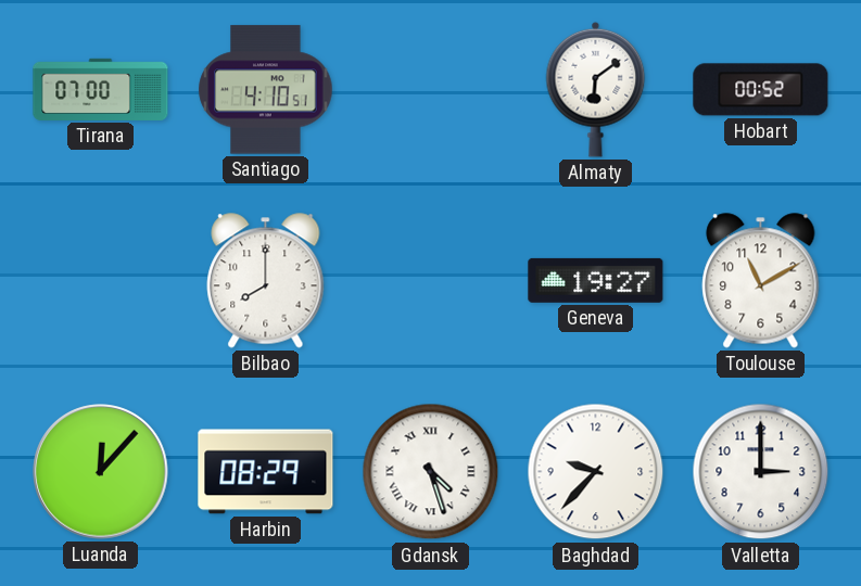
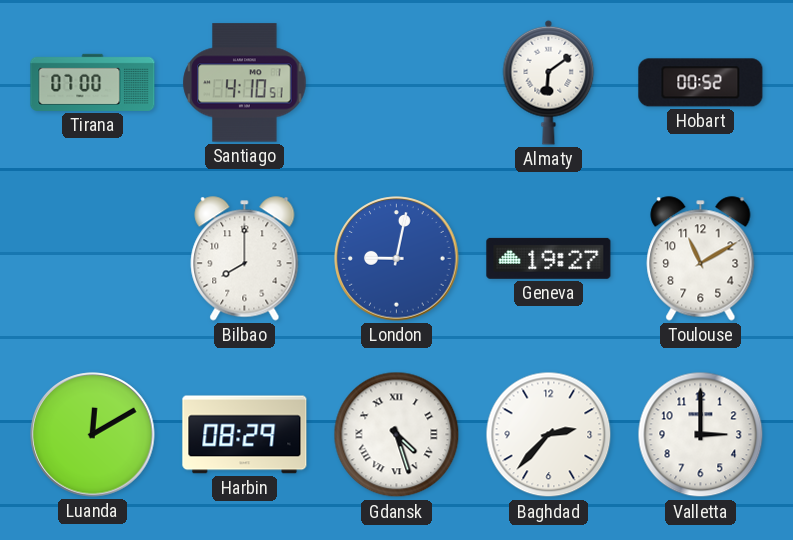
London: none -> 9:02
Luanda: 12:07 -> 12:10
Baghdad: 9:37 -> 2:37
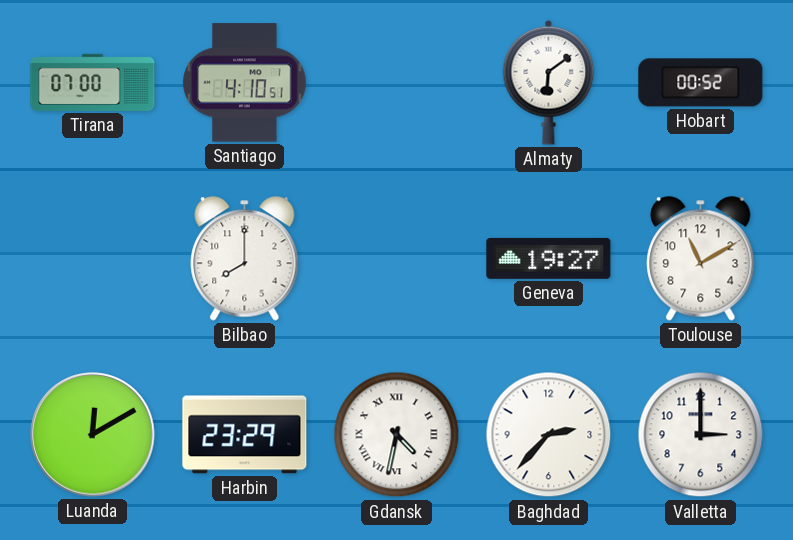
London: 9:02 -> none
Harbin: 08:29 -> 23:29
Gdansk: 4:27 -> 4:32
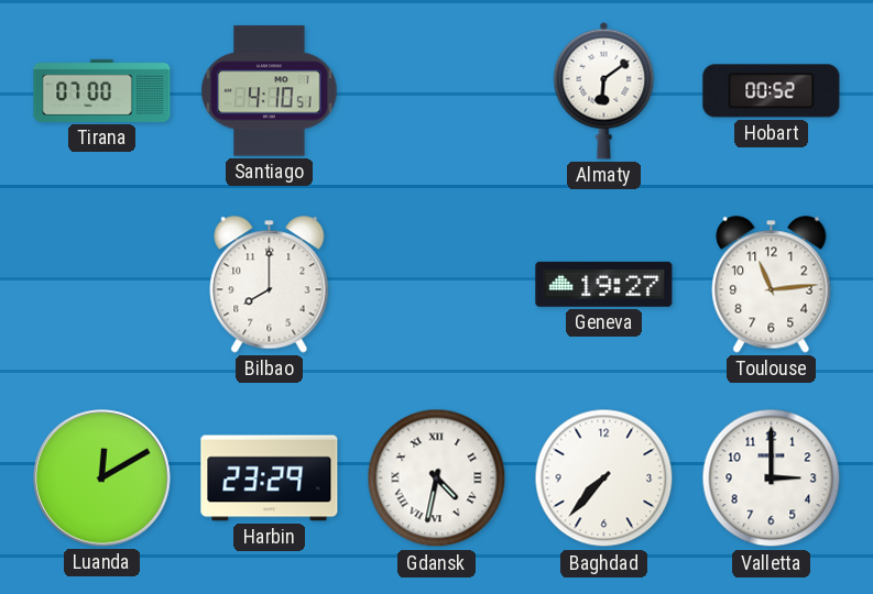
Toulouse: 11:10 -> 11:14
Baghdad: 2:37 -> 7:37
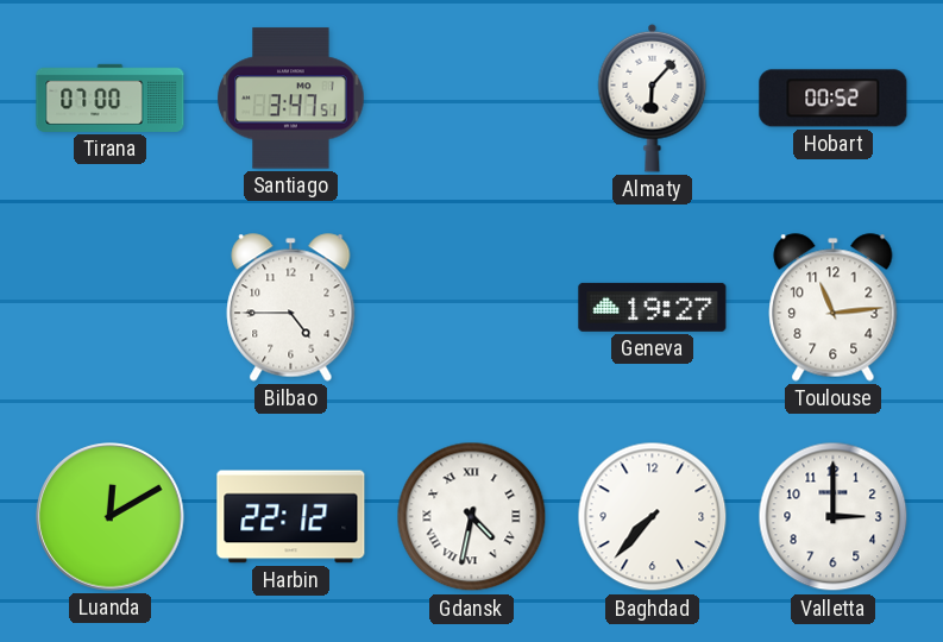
Santiago: 4:10 -> 3:47
Almaty: 6:09 -> 6:07
Bilbao: 8:00 -> 4:45
Harbin: 23:29 -> 22:12
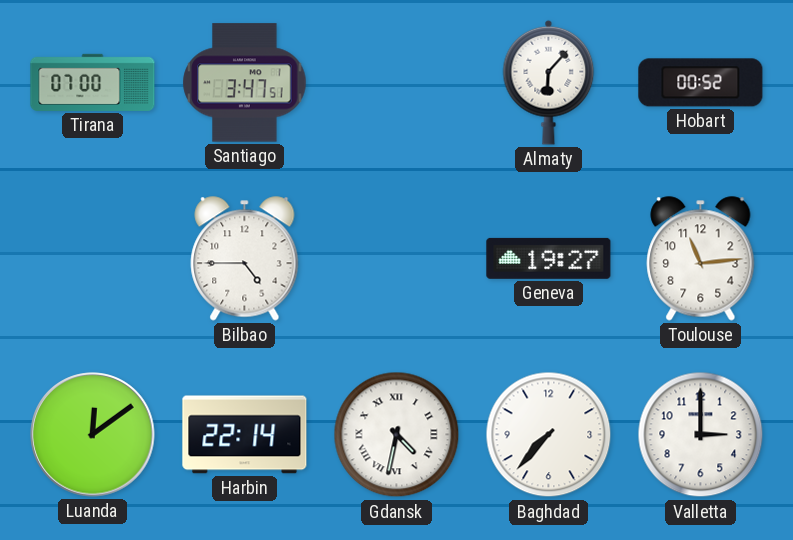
Luanda: 12:10 -> 12:09
Harbin: 22:12 -> 22:14
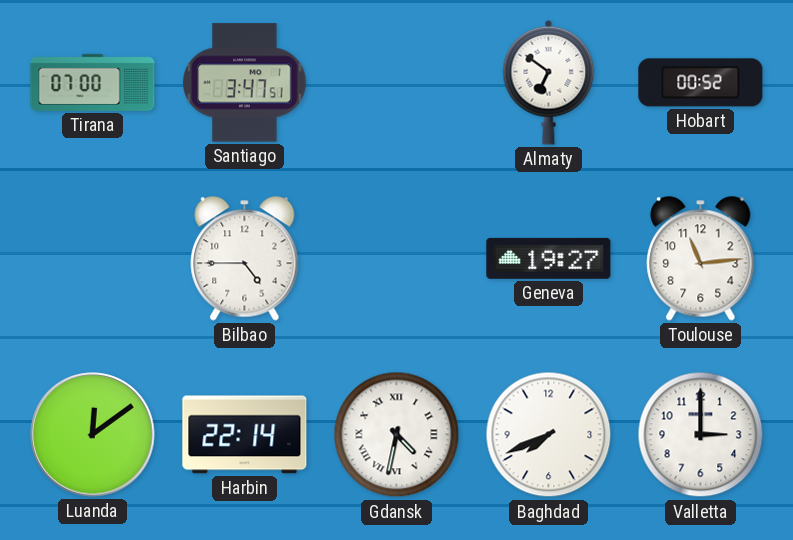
Almaty: 6:07 -> 6:51
Baghdad: 7:37 -> 7:41
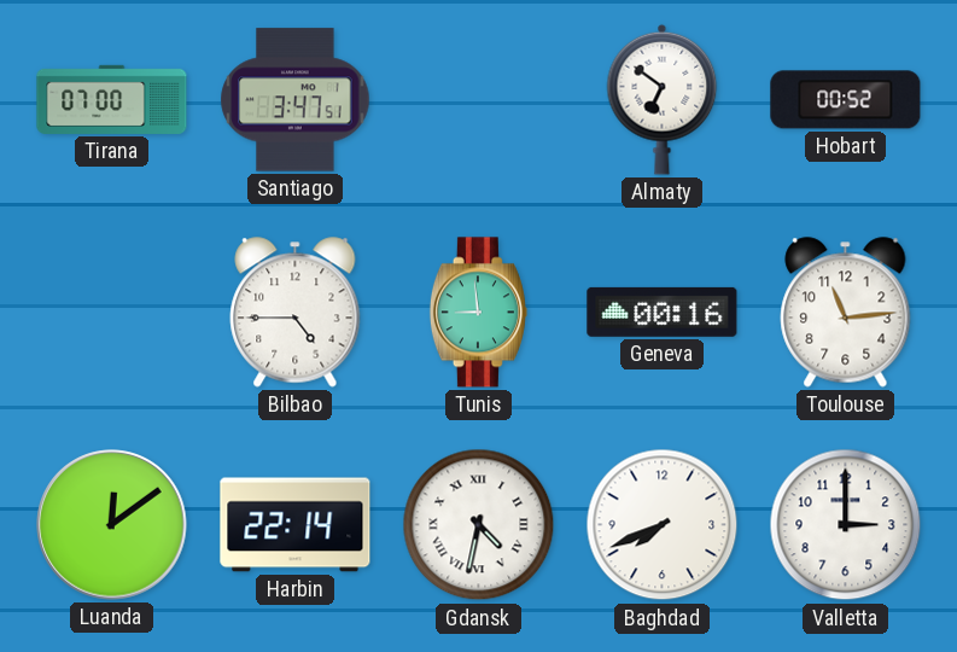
Tunis: none -> 8:59
Geneva: 19:27 -> 00:16
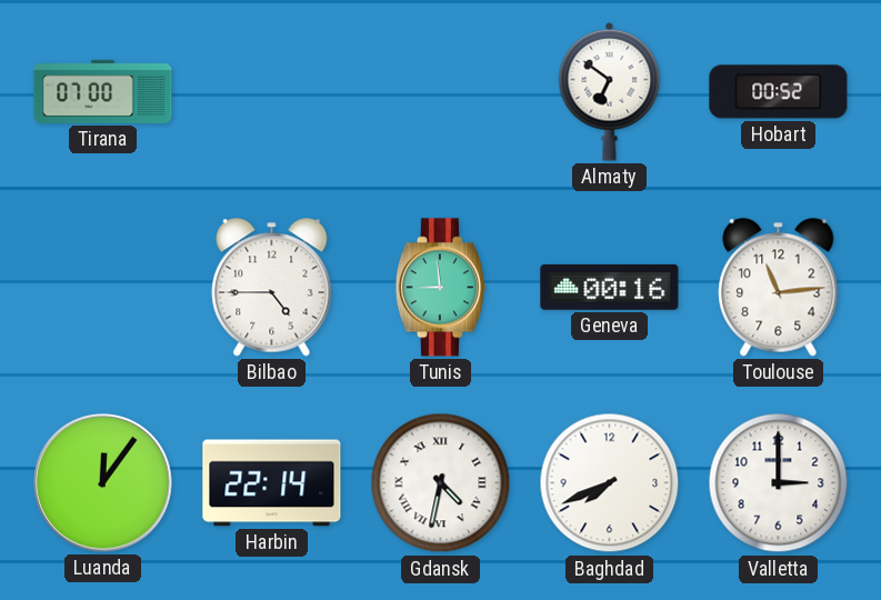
Santiago: 3:47 -> none
Luanda: 12:09 -> 12:06
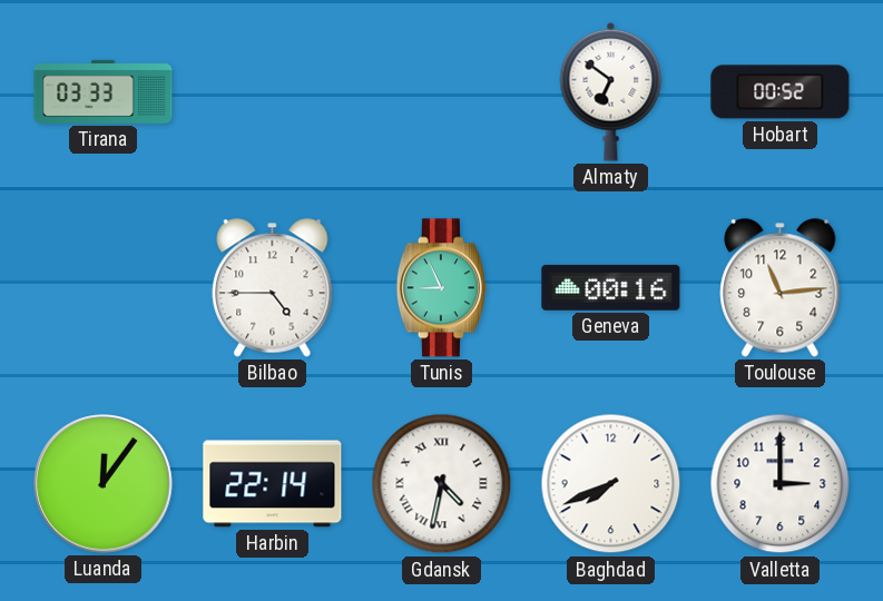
Tirana: 07:00 -> 03:33
Tunis: 8:59 -> 8:56
